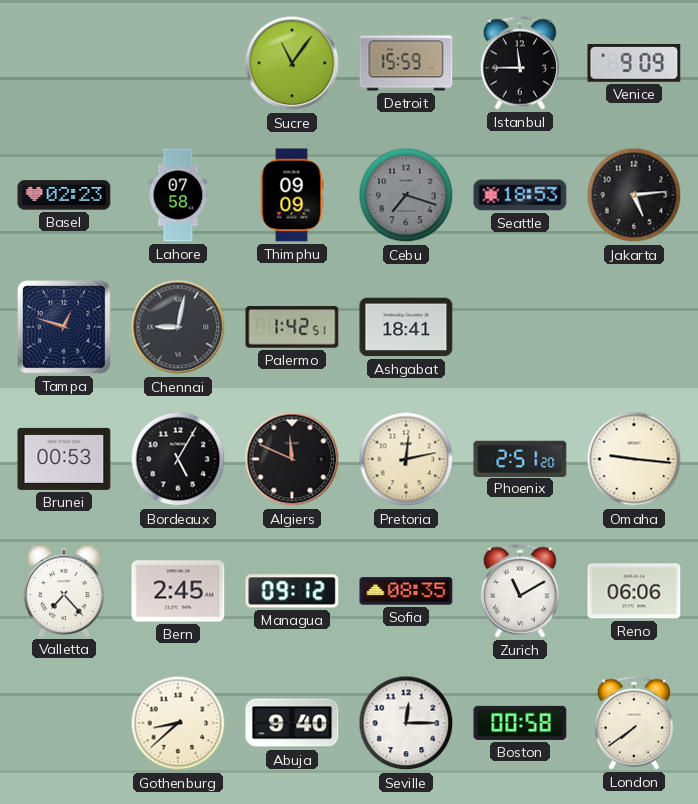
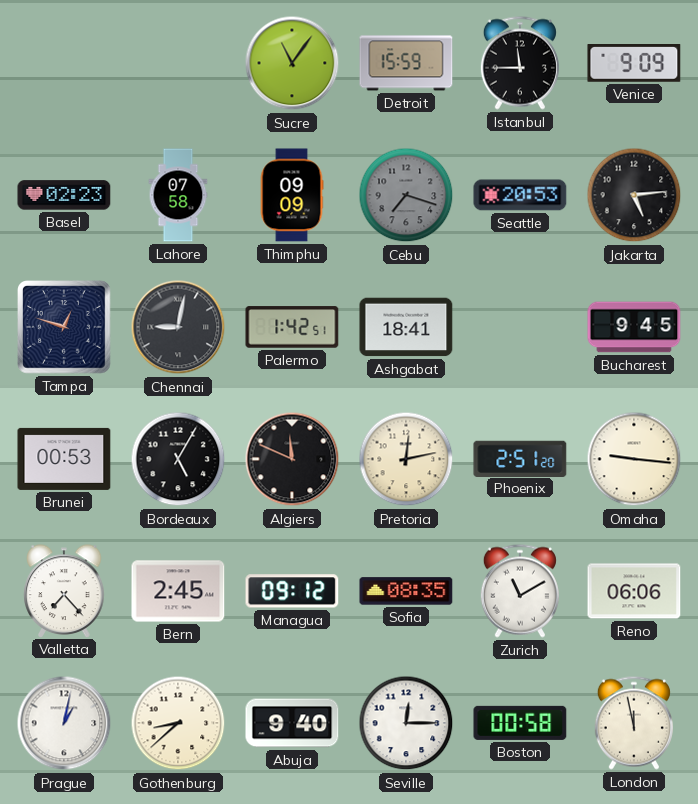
Seattle: 18:53 -> 20:53
Bucharest: none -> 9:45
Prague: none -> 1:02
London: 7:39 -> 11:58
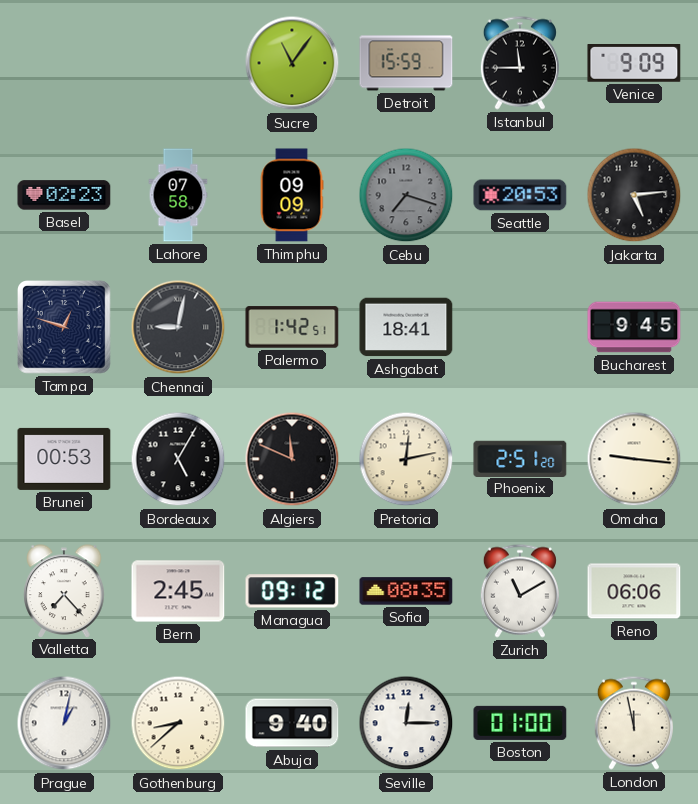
Boston: 00:58 -> 01:00
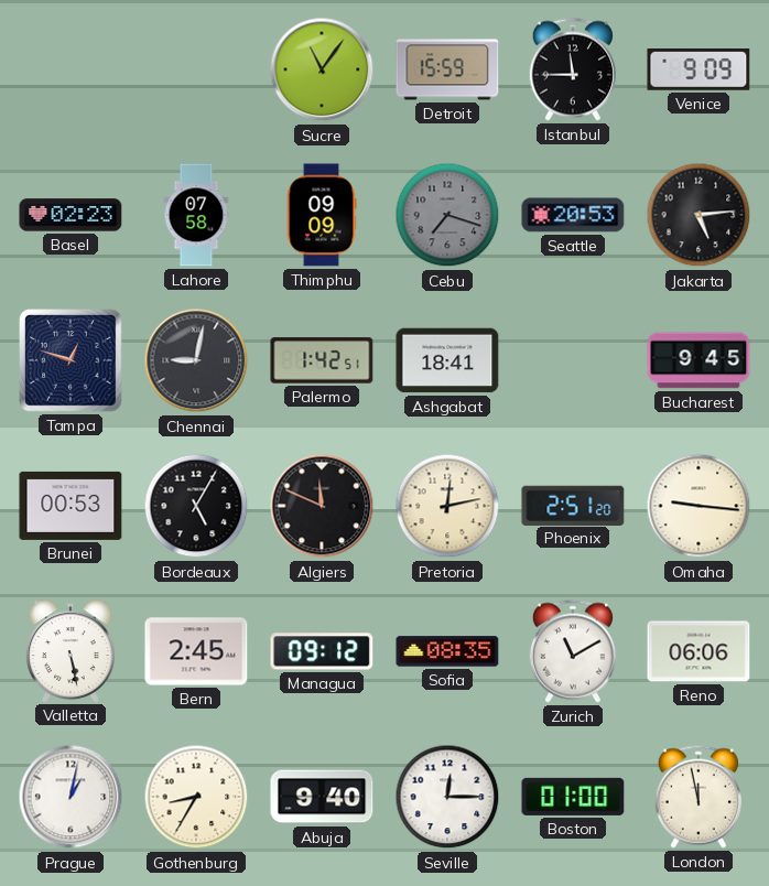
Valletta: 7:23 -> 5:28
Gothenburg: 8:38 -> 8:35
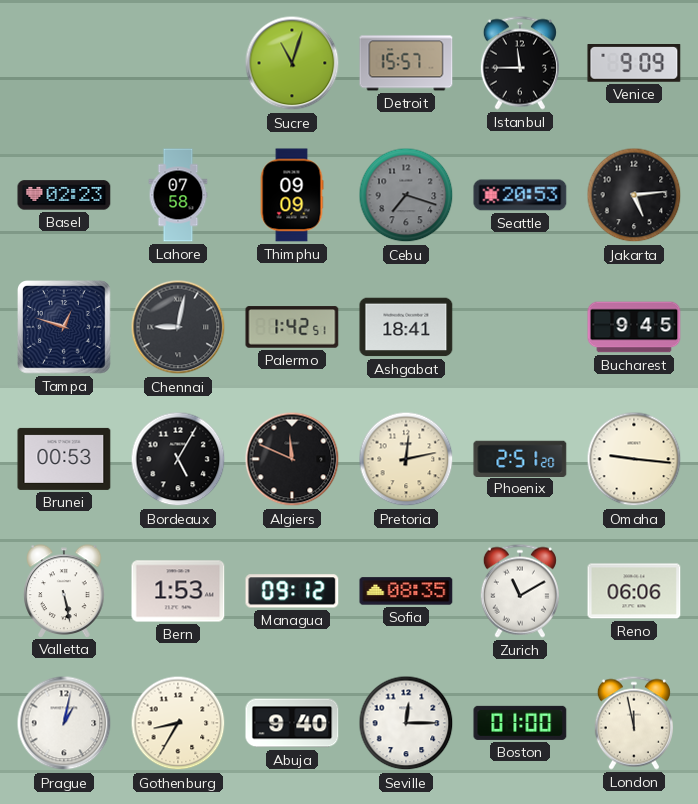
Sucre: 11:06 -> 11:03
Detroit: 15:59 -> 15:57
Bern: 2:45 -> 1:53
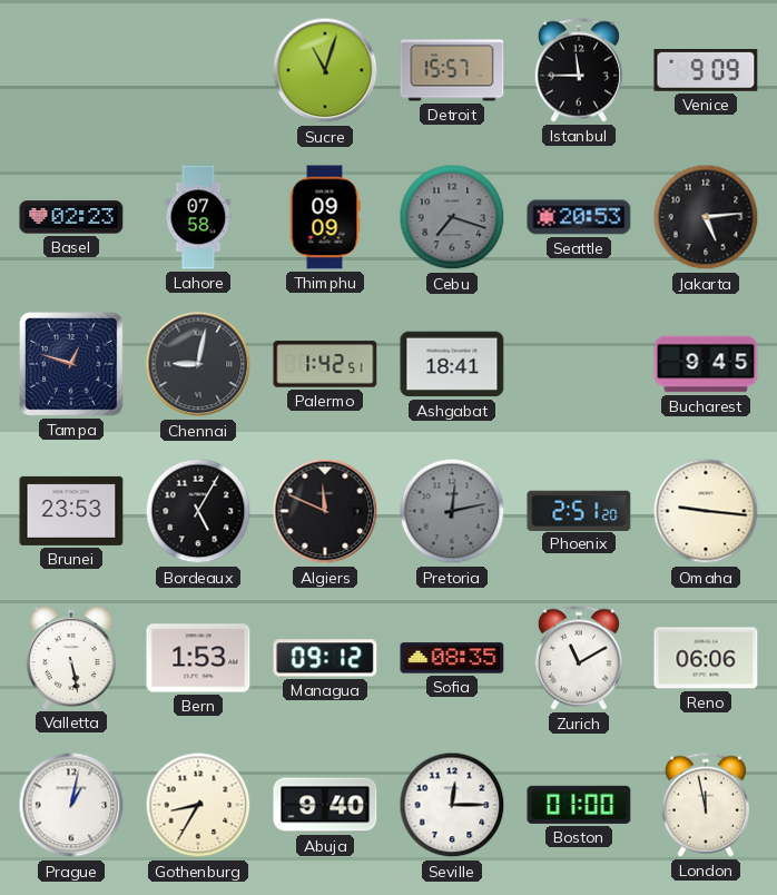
Brunei: 00:53 -> 23:53
Pretoria dial: cream -> grey
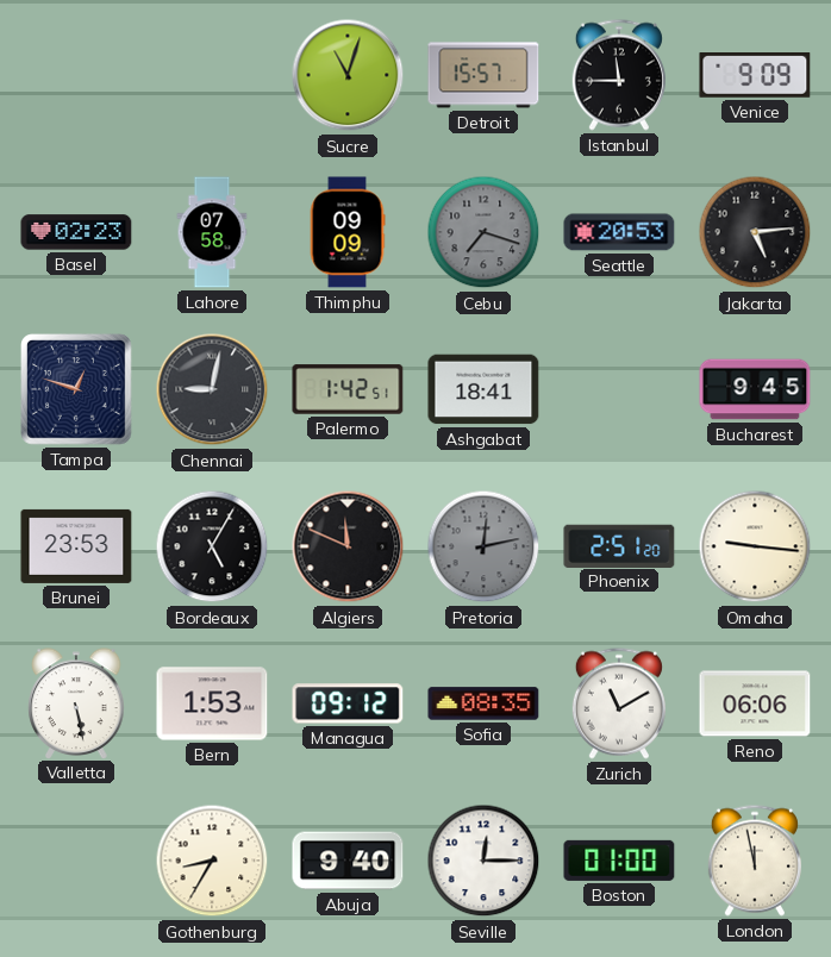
Prague: 1:02 -> none
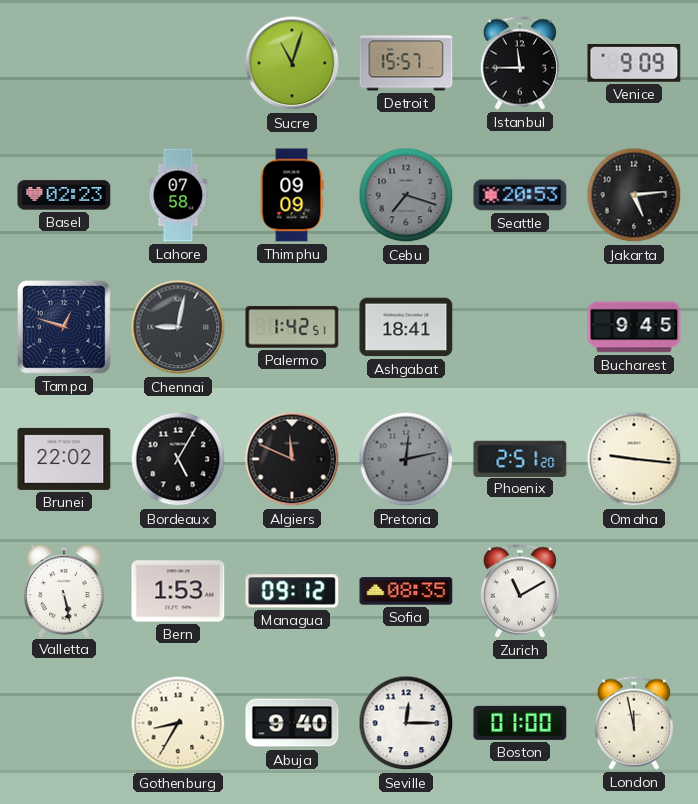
Brunei: 23:53 -> 22:02
Reno: 06:06 -> none
